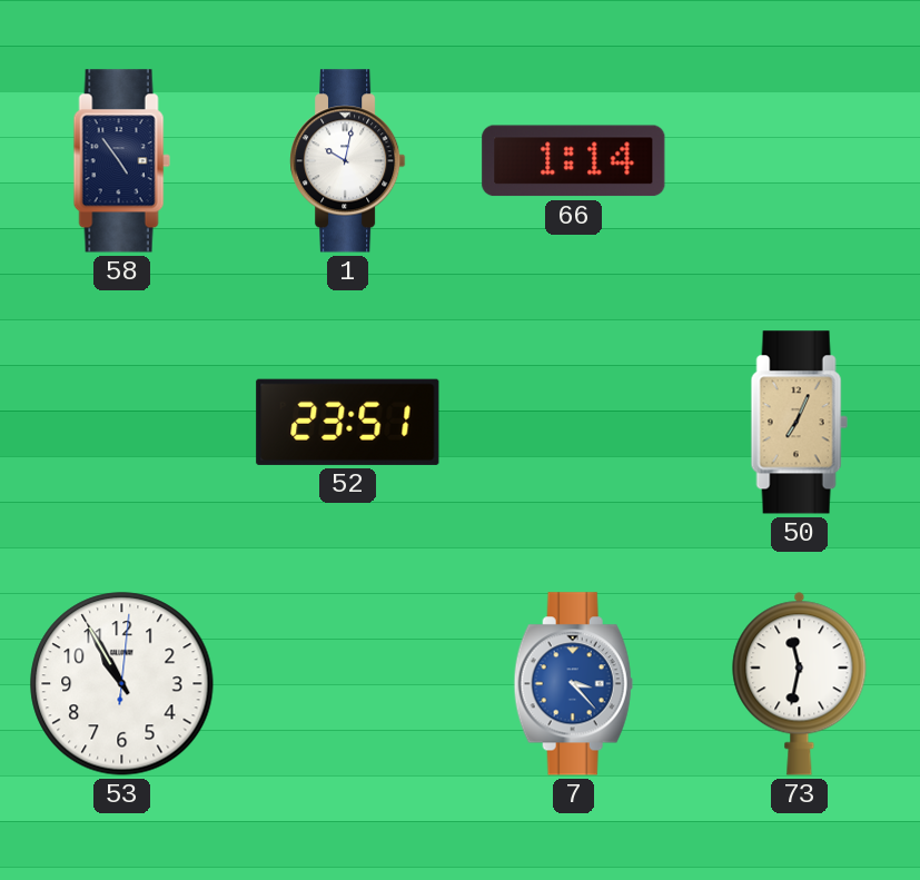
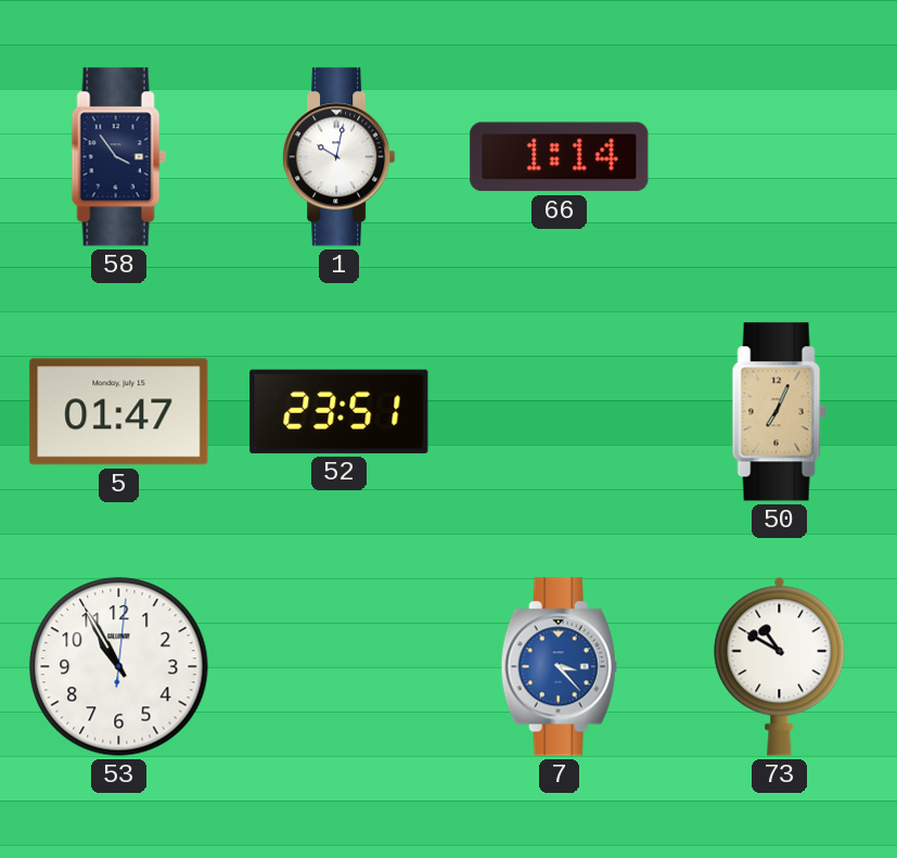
58: 4:54 -> 3:54
5: none -> 01:47
73: 11:32 -> 10:50
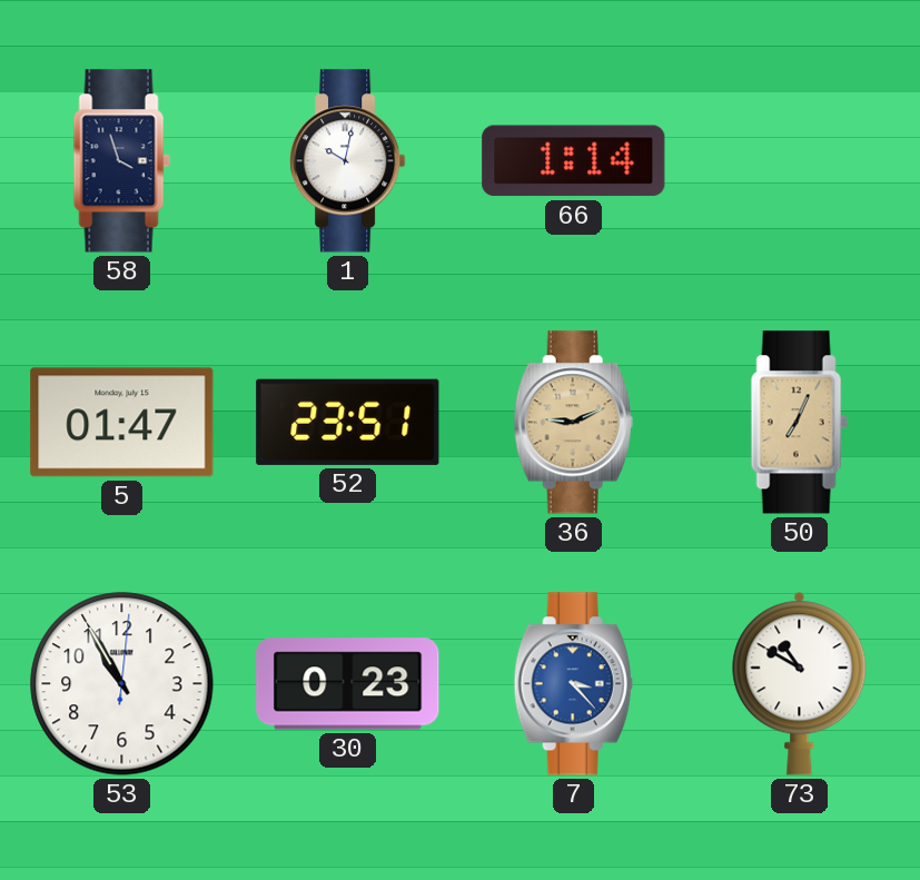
58: 3:54 -> 3:57
36: none -> 9:11
30: none -> 0:23
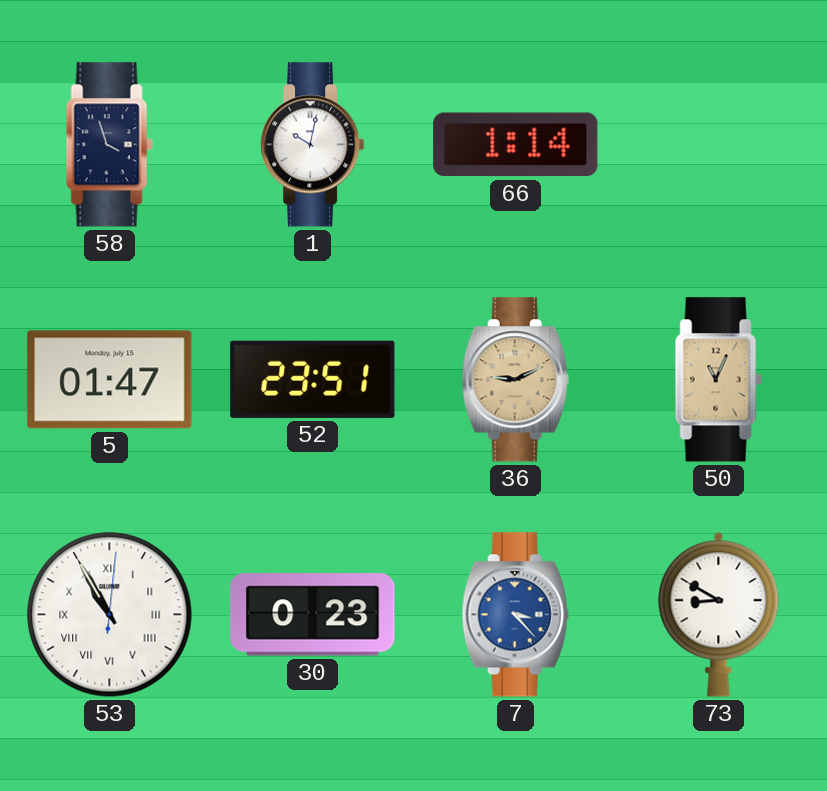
50: 7:04 -> 11:04
53 numerals: Arabic -> Roman
73: 10:50 -> 8:50
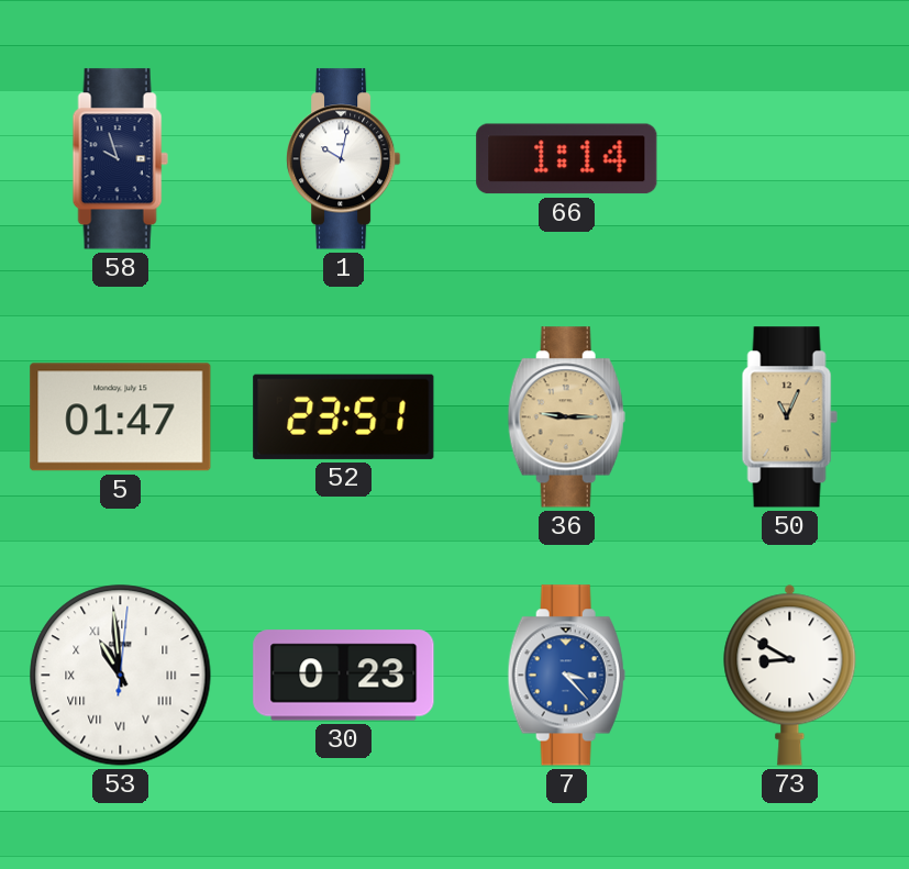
58: 3:57 -> 9:57
36: 9:11 -> 9:15
53: 10:55 -> 10:59
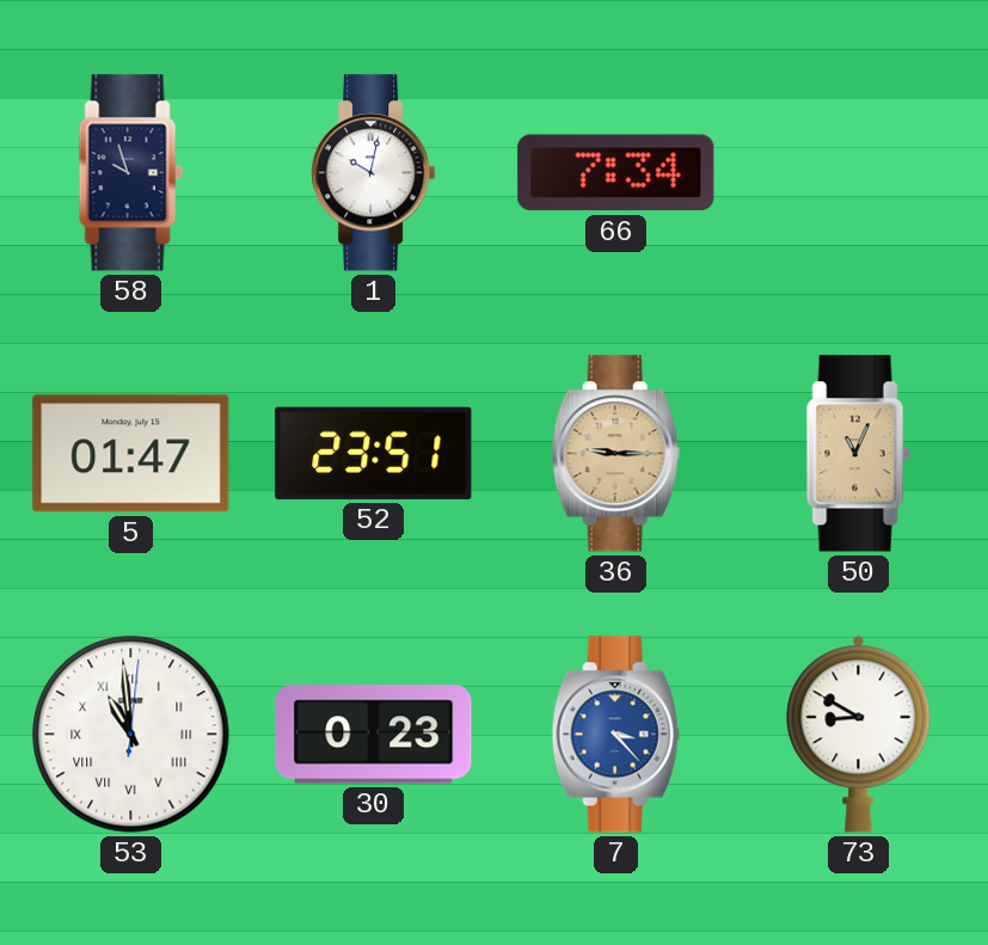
66: 1:14 -> 7:34
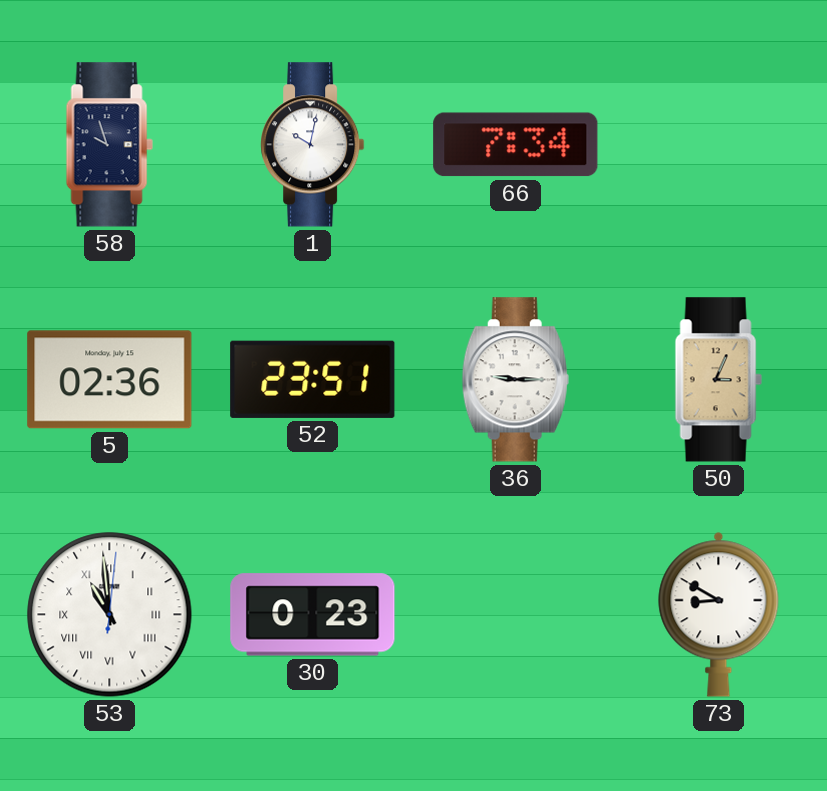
5: 01:47 -> 02:36
36 dial: champagne -> white
50: 11:04 -> 3:04
7: 3:23 -> none
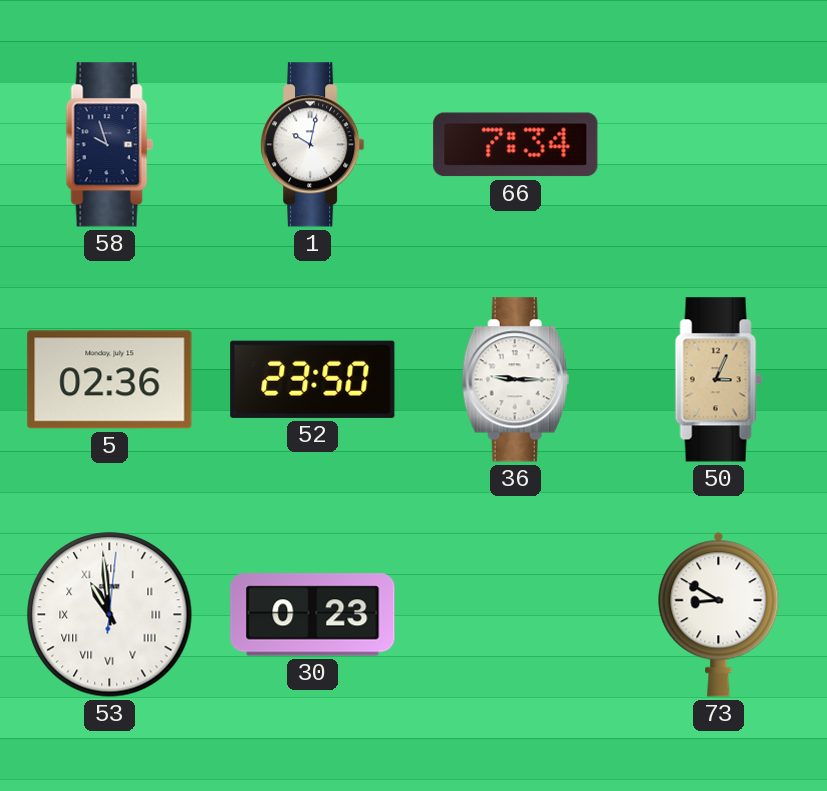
52: 23:51 -> 23:50
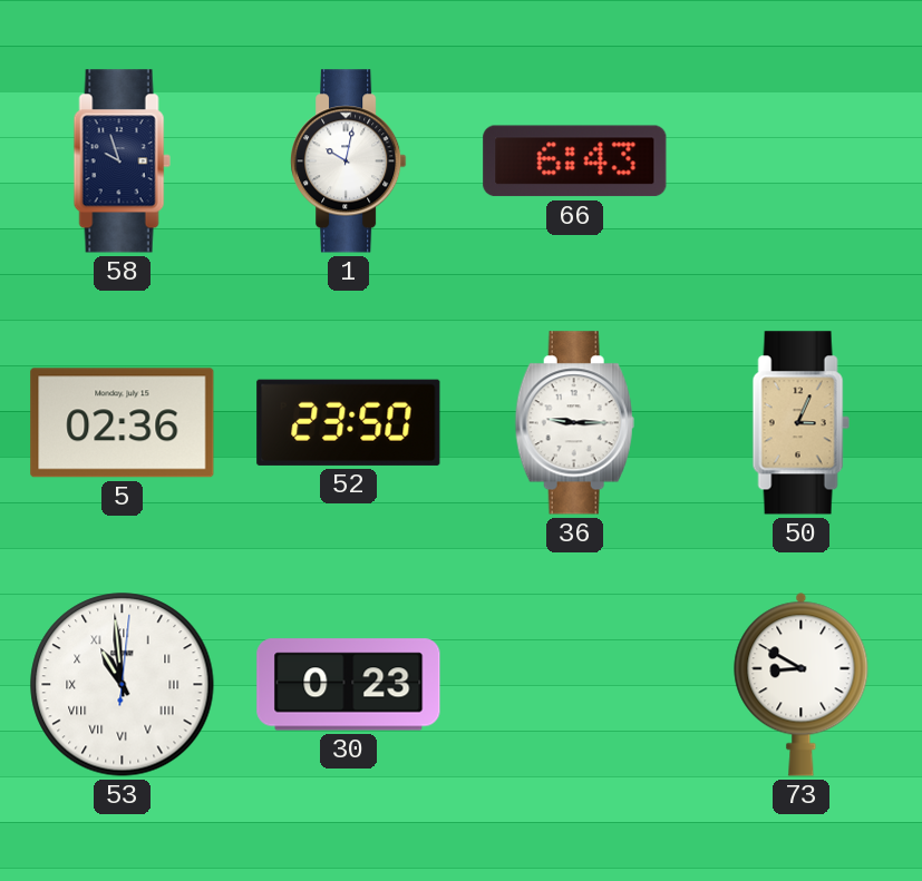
66: 7:34 -> 6:43
